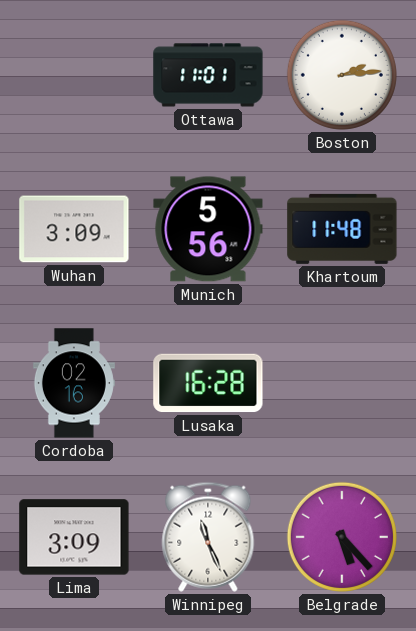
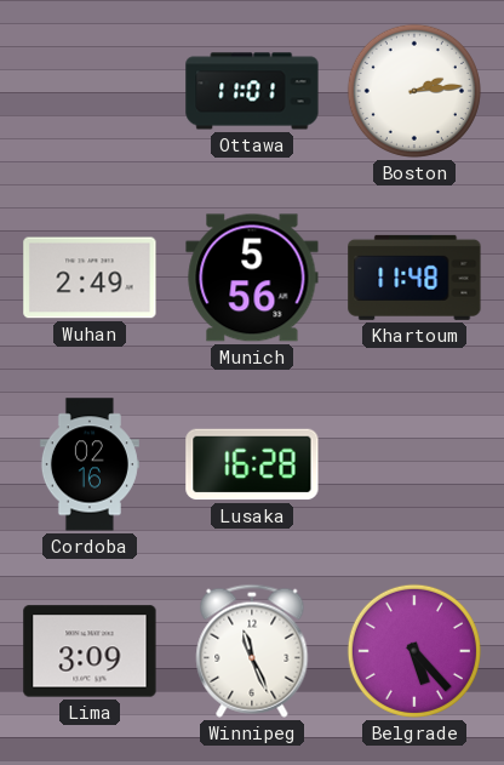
Wuhan: 3:09 -> 2:49
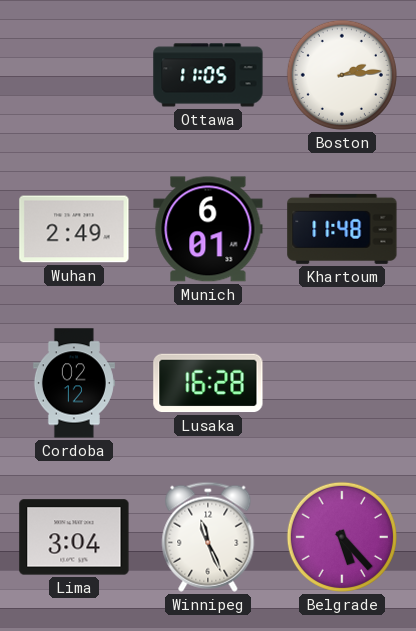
Ottawa: 11:01 -> 11:05
Munich: 5:56 -> 6:01
Cordoba: 02:16 -> 02:12
Lima: 3:09 -> 3:04
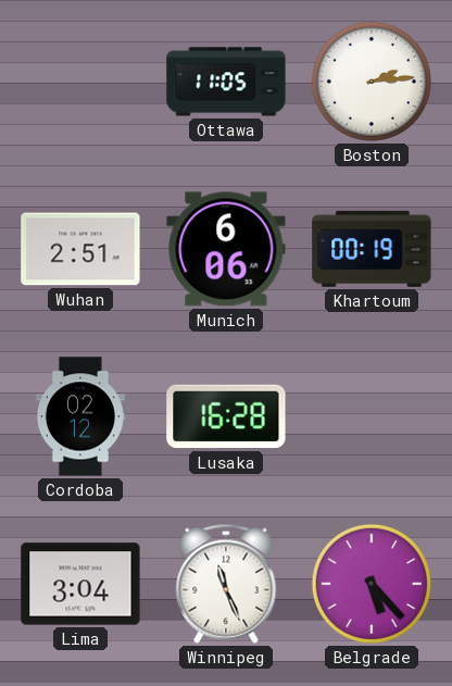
Wuhan: 2:49 -> 2:51
Munich: 6:01 -> 6:06
Khartoum: 11:48 -> 00:19
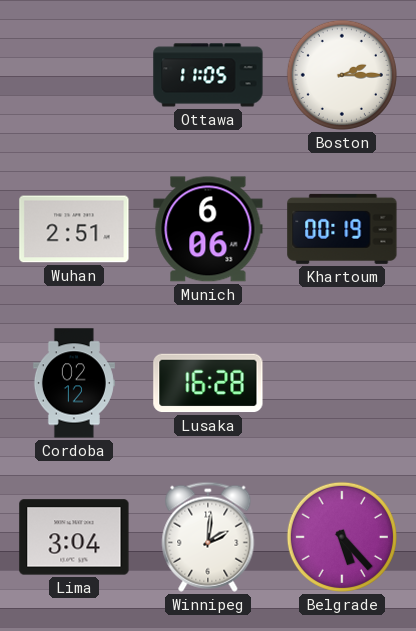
Boston: 2:14 -> 2:15
Winnipeg: 11:26 -> 2:01
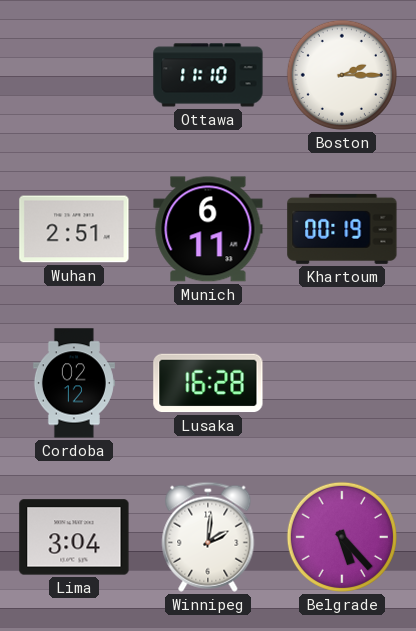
Ottawa: 11:05 -> 11:10
Munich: 6:06 -> 6:11
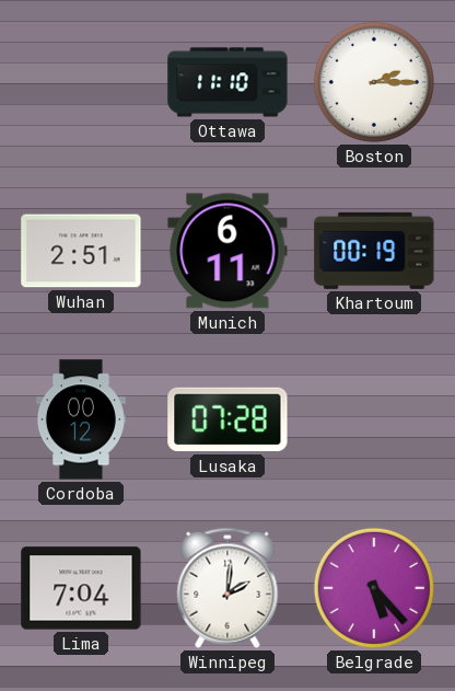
Cordoba: 02:12 -> 00:12
Lusaka: 16:28 -> 07:28
Lima: 3:04 -> 7:04
